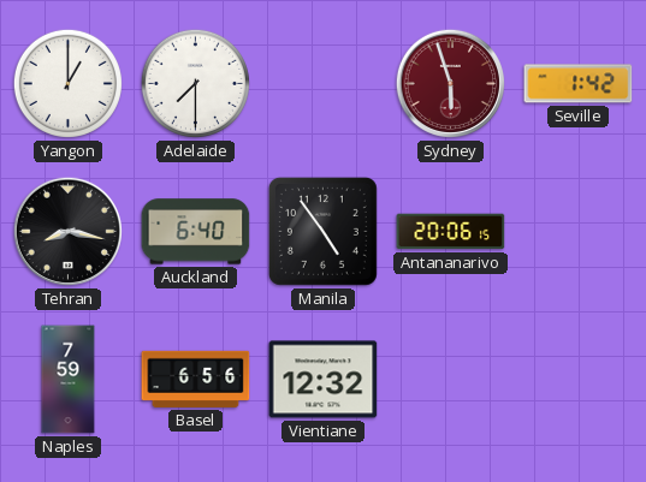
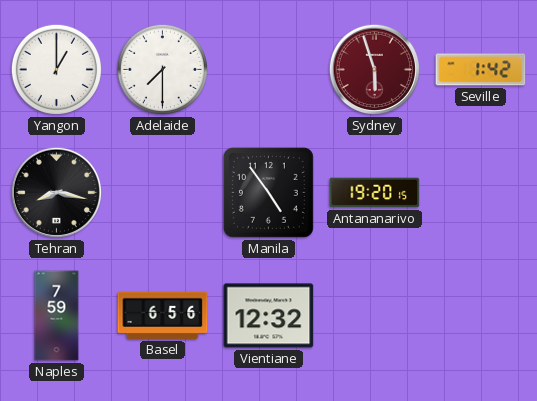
Auckland: 6:40 -> none
Antananarivo: 20:06 -> 19:20
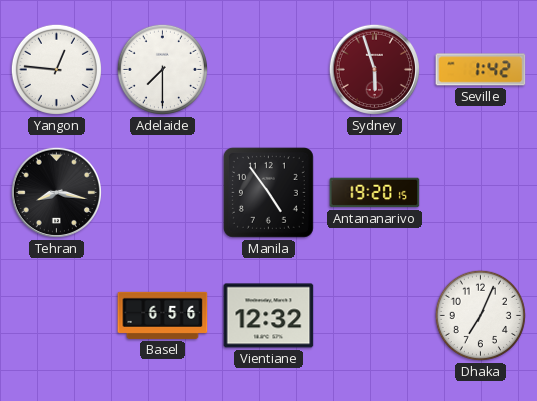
Yangon: 1:00 -> 12:46
Naples: 7:59 -> none
Dhaka: none -> 7:04
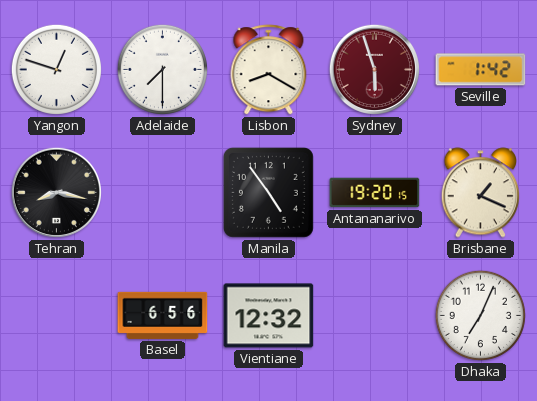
Yangon: 12:46 -> 12:48
Lisbon: none -> 8:20
Brisbane: none -> 1:19
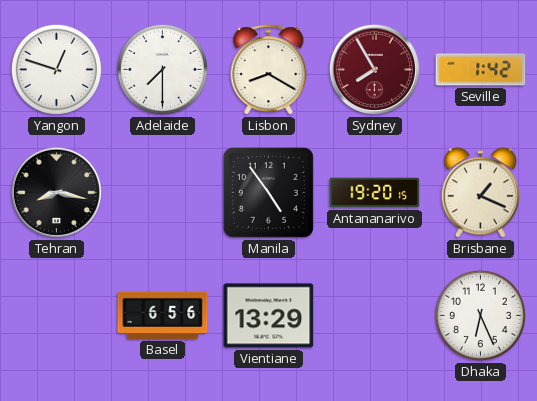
Sydney: 5:57 -> 7:55
Vientiane: 12:32 -> 13:29
Dhaka: 7:04 -> 6:26
